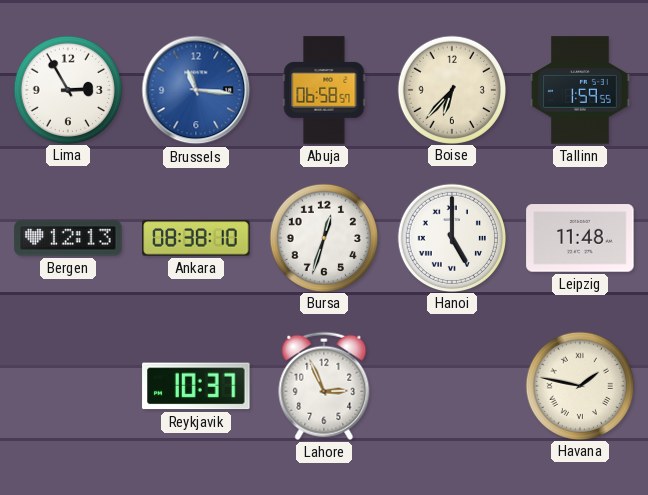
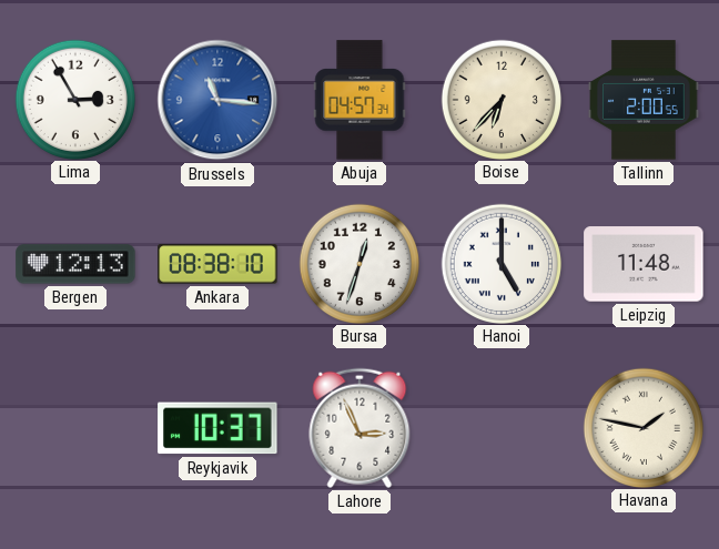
Abuja: 06:58 -> 04:57
Tallinn: 1:59 -> 2:00
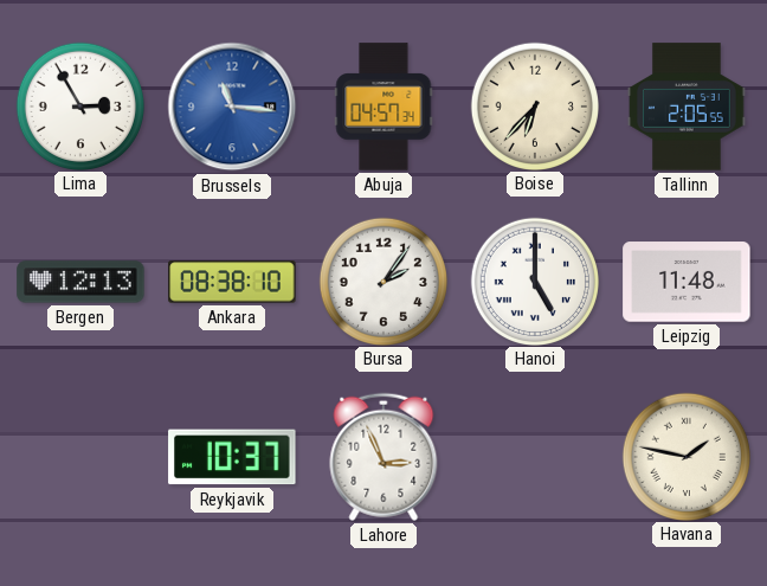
Tallinn: 2:00 -> 2:05
Bursa: 12:33 -> 2:06
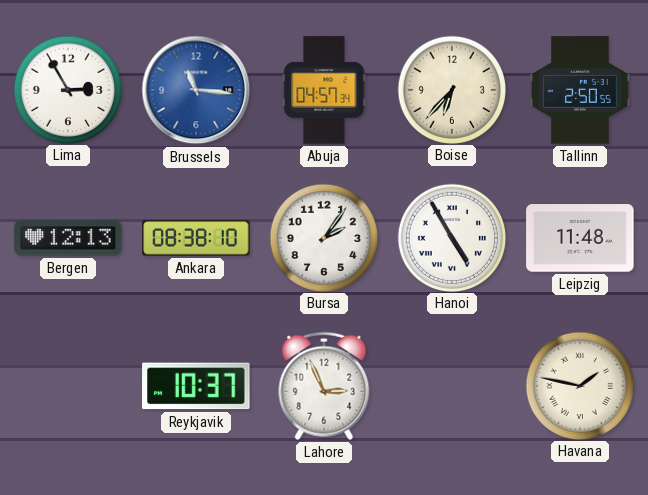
Tallinn: 2:05 -> 2:50
Hanoi: 5:00 -> 4:55
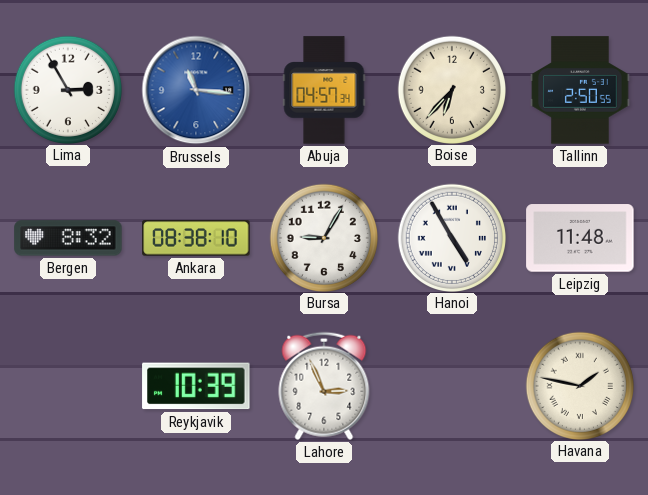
Bergen: 12:13 -> 8:32
Bursa: 2:06 -> 9:05
Reykjavik: 10:37 -> 10:39
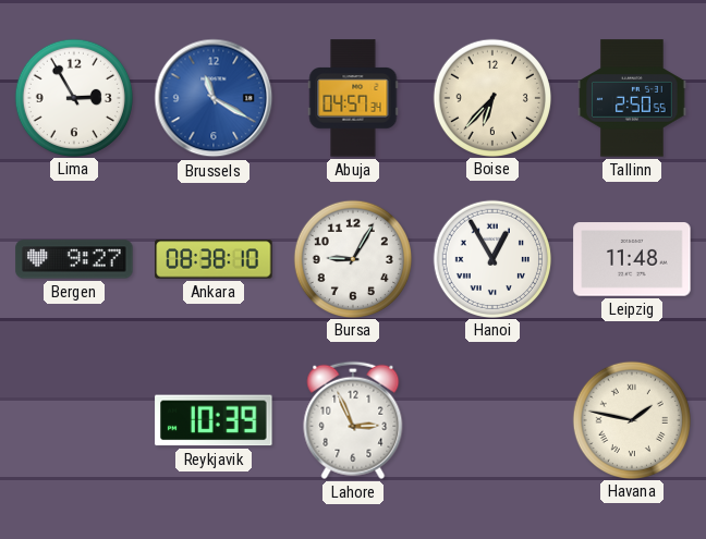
Brussels: 11:16 -> 11:20
Bergen: 8:32 -> 9:27
Hanoi: 4:55 -> 12:55
